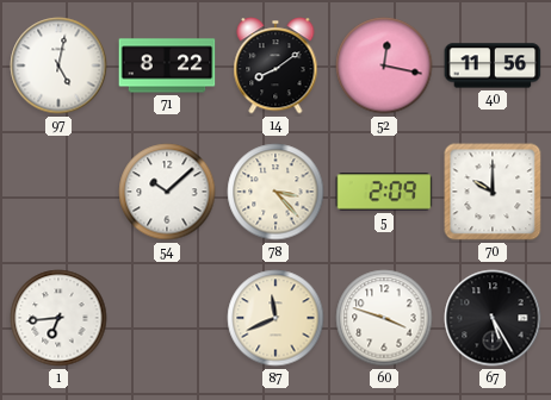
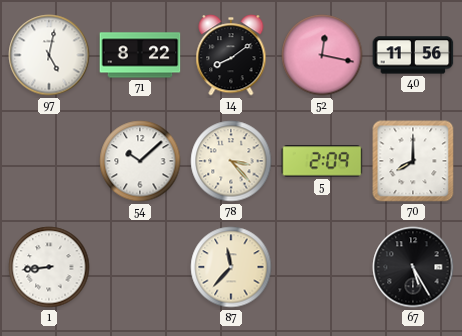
70: 10:00 -> 8:00
1: 6:44 -> 8:44
87: 11:41 -> 11:37
60: 3:48 -> none
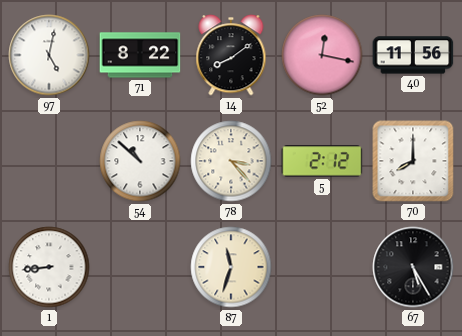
54: 10:08 -> 10:52
5: 2:09 -> 2:12
87: 11:37 -> 11:33
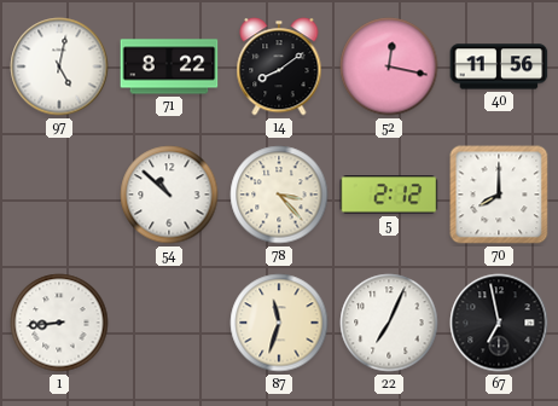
22: none -> 7:04
67: 5:25 -> 6:58
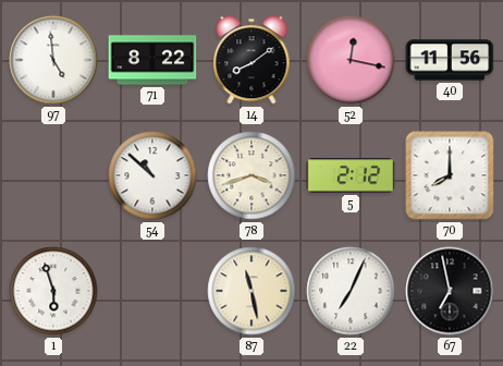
97: 5:02 -> 4:59
78: 3:23 -> 3:42
1: 8:44 -> 5:57
87: 11:33 -> 11:28
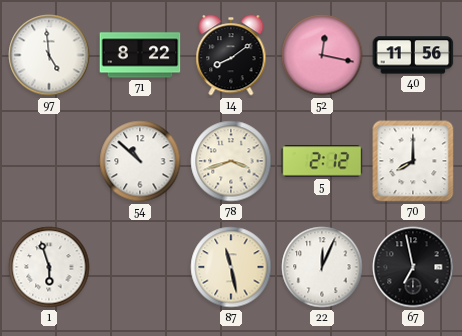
22: 7:04 -> 12:04
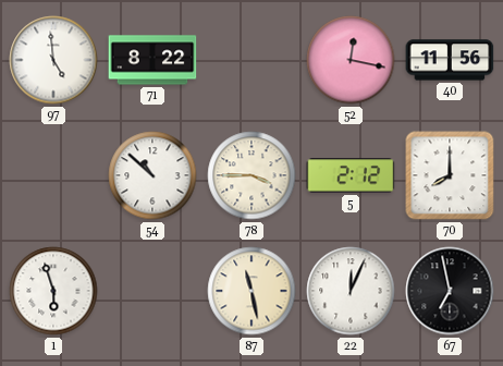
14: 8:09 -> none
78: 3:42 -> 3:45
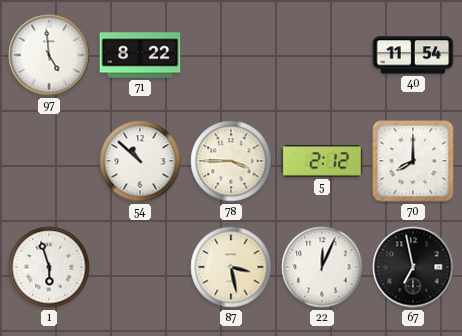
52: 12:17 -> none
40: 11:56 -> 11:54
87: 11:28 -> 3:28
